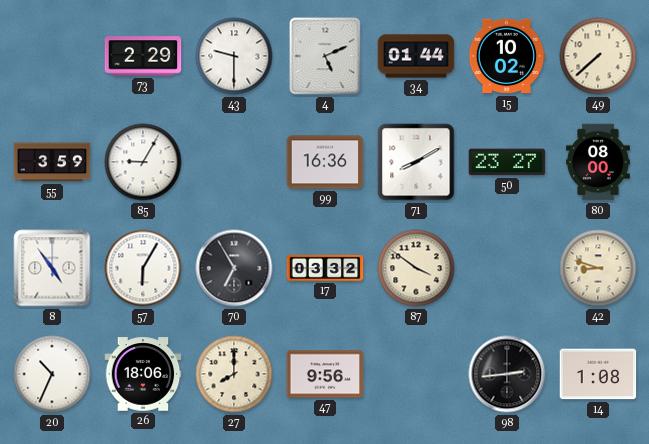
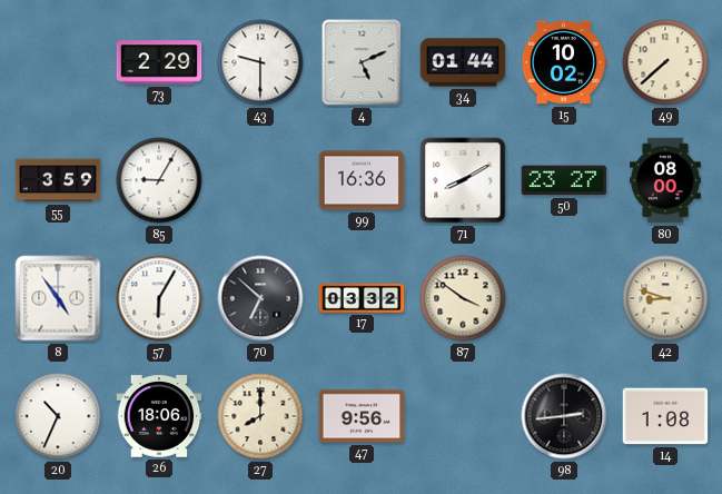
70: 6:55 -> 6:52
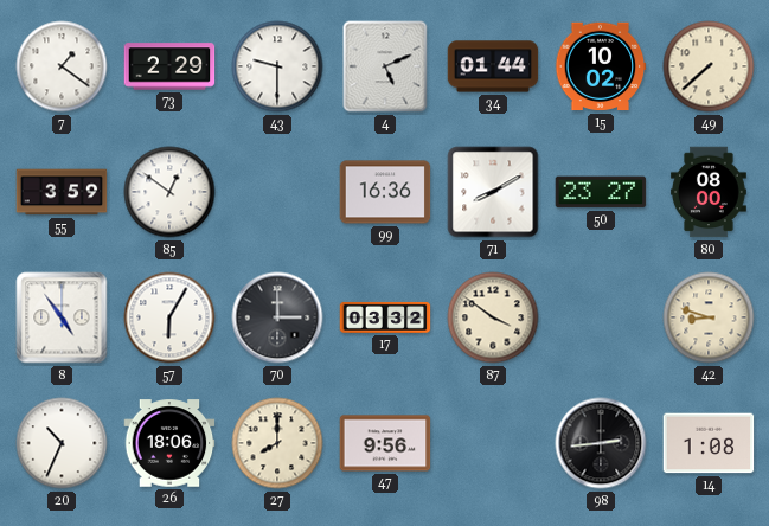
7: none -> 1:21
85: 9:05 -> 12:51
70: 6:52 -> 3:00
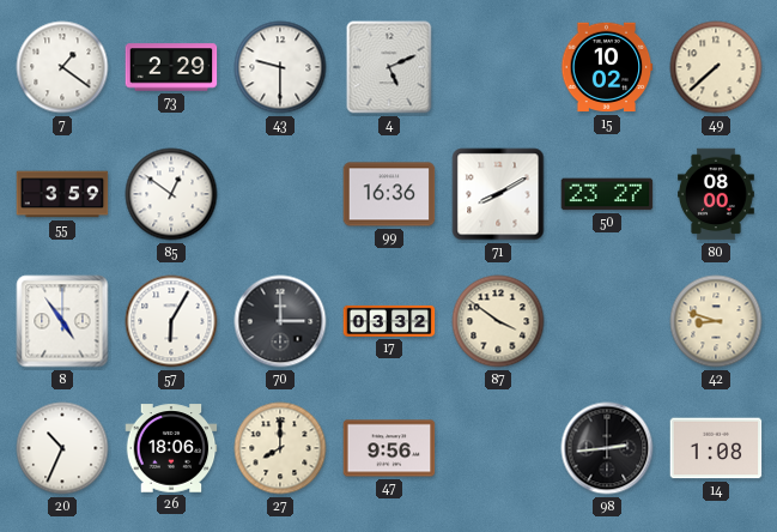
34: 01:44 -> none
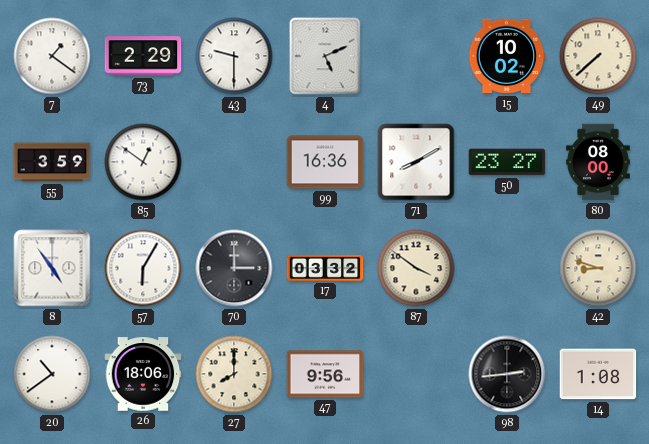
20: 10:34 -> 10:39
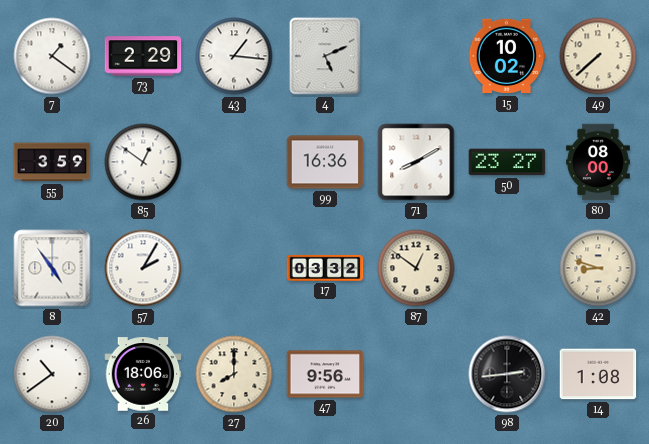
43: 9:30 -> 1:16
57: 6:05 -> 2:05
70: 3:00 -> none
87: 3:51 -> 12:51
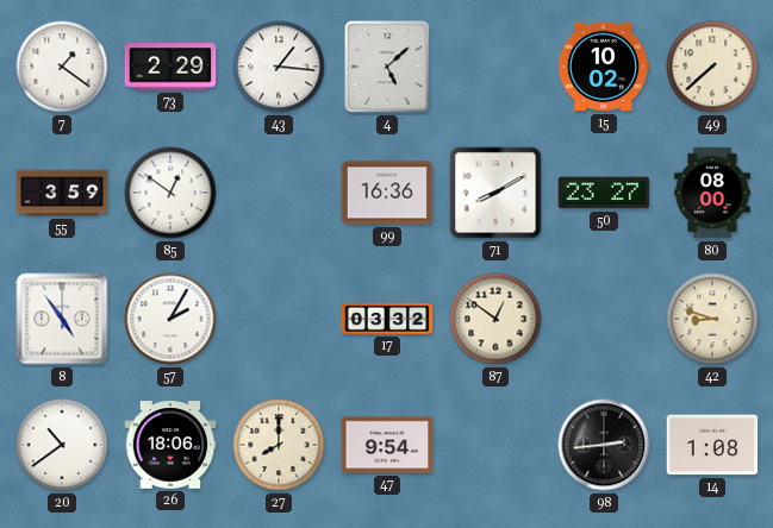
4: 5:11 -> 5:08
47: 9:56 -> 9:54
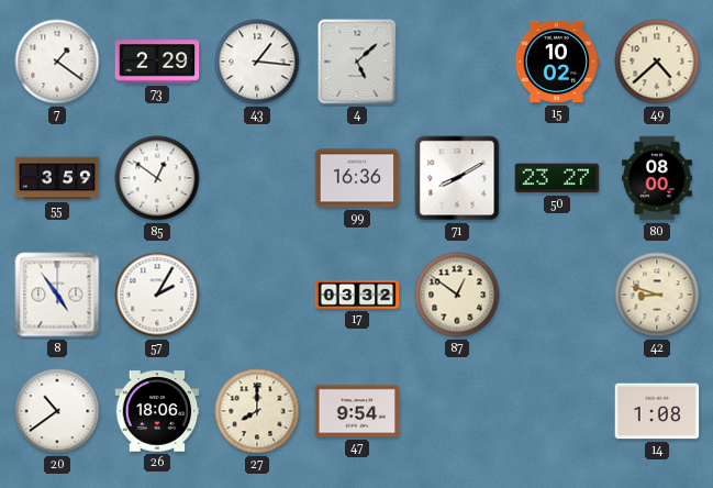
49: 7:38 -> 4:38
98: 2:44 -> none
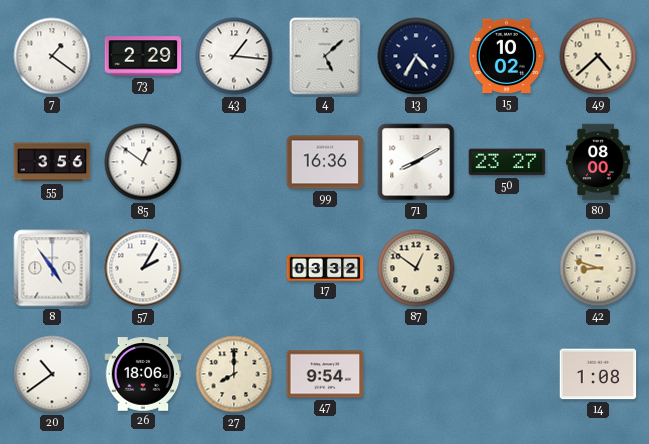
13: none -> 4:35
55: 3:59 -> 3:56
